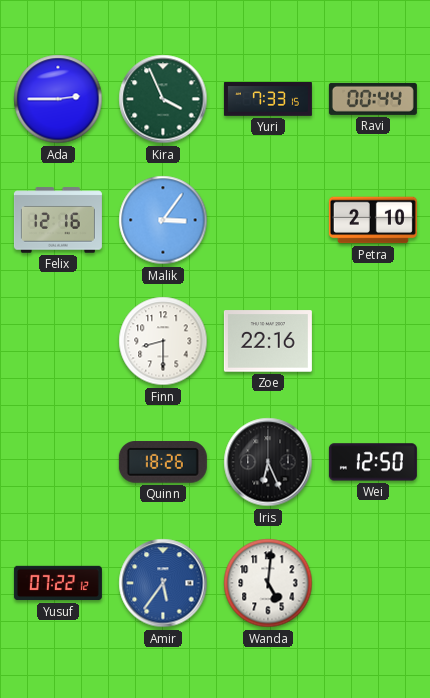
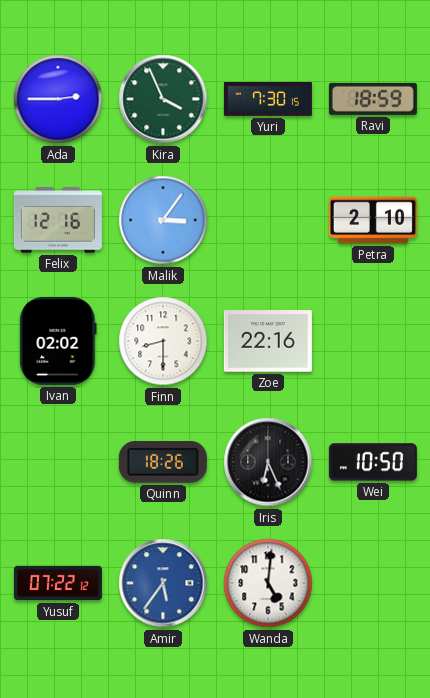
Yuri: 7:33 -> 7:30
Ravi: 00:44 -> 18:59
Ivan: none -> 02:02
Wei: 12:50 -> 10:50
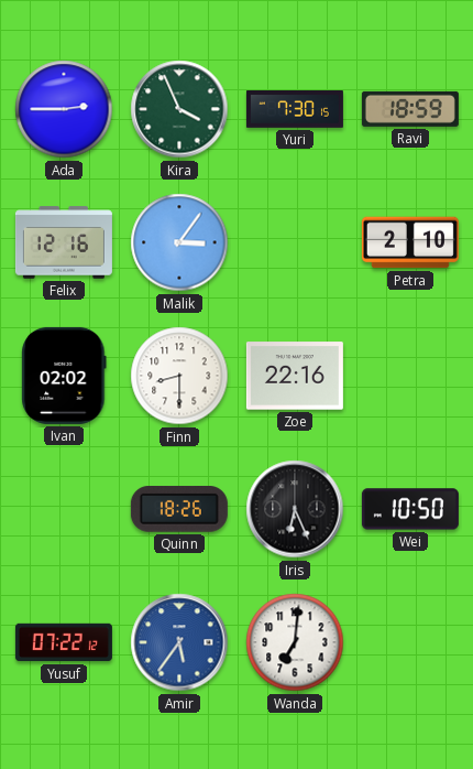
Wanda: 5:01 -> 7:01
